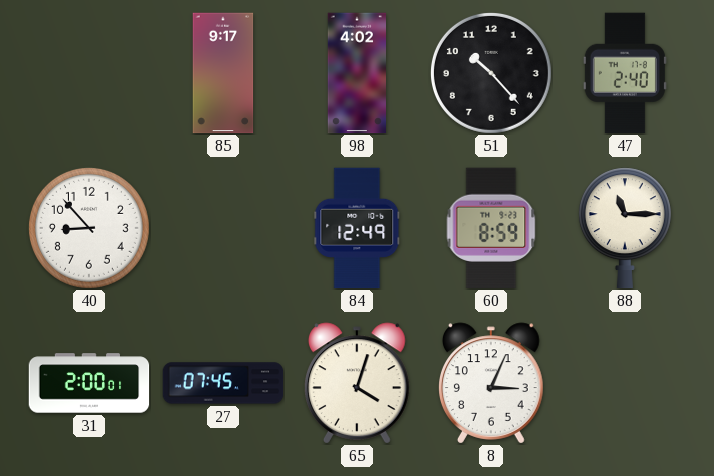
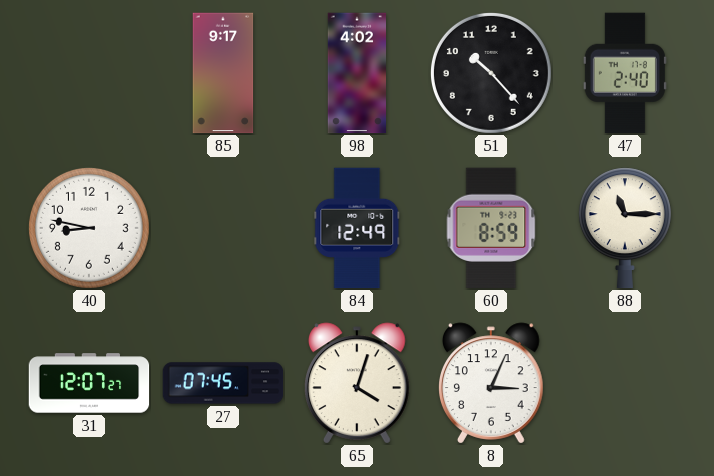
40: 8:53 -> 8:47
31: 2:00 -> 12:07
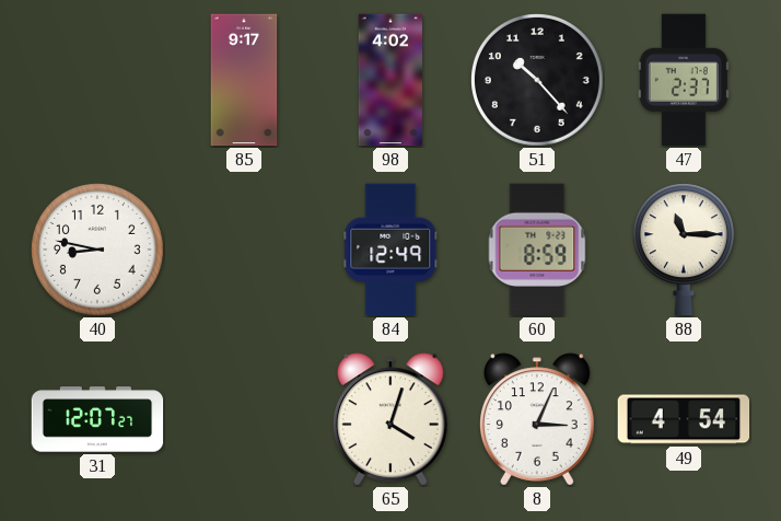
47: 2:40 -> 2:37
27: 07:45 -> none
49: none -> 4:54
